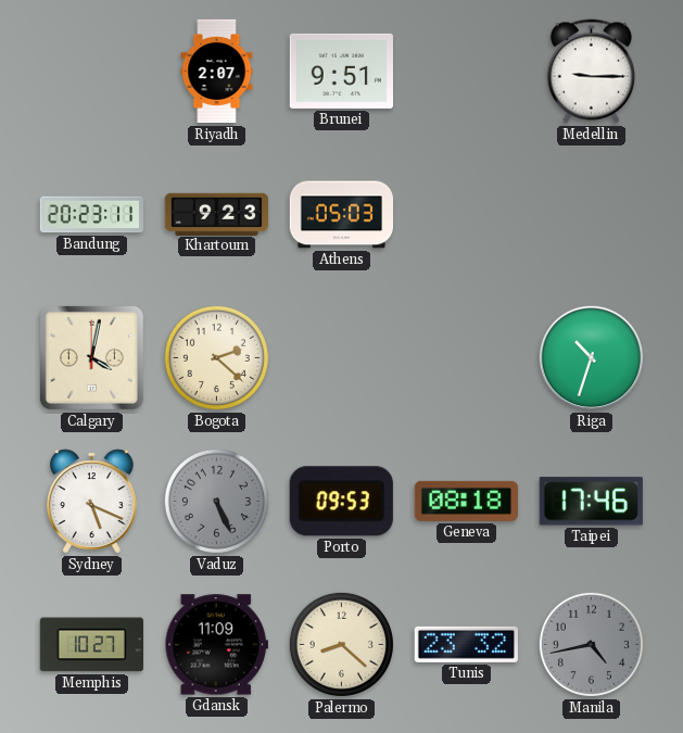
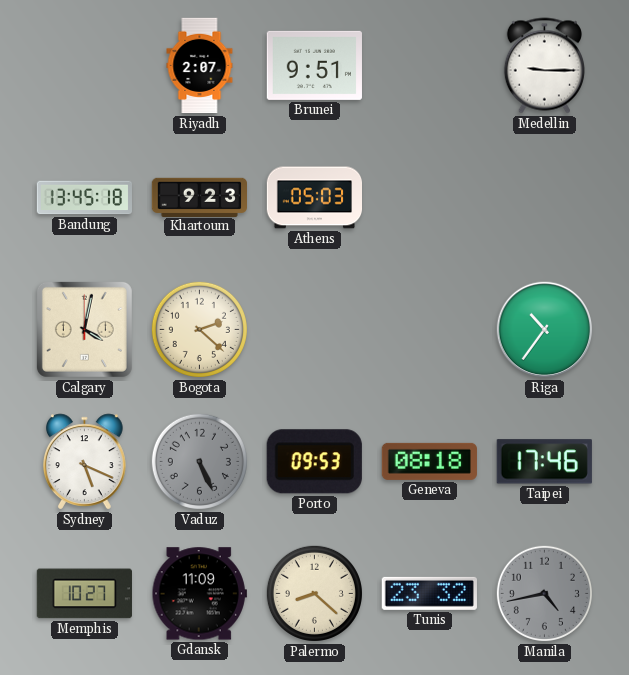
Bandung: 20:23 -> 13:45
Riga: 10:33 -> 10:36
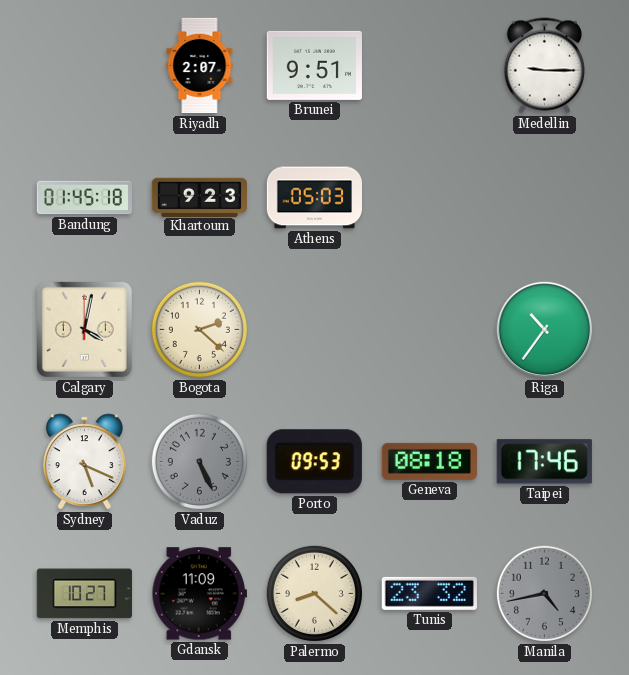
Bandung: 13:45 -> 01:45
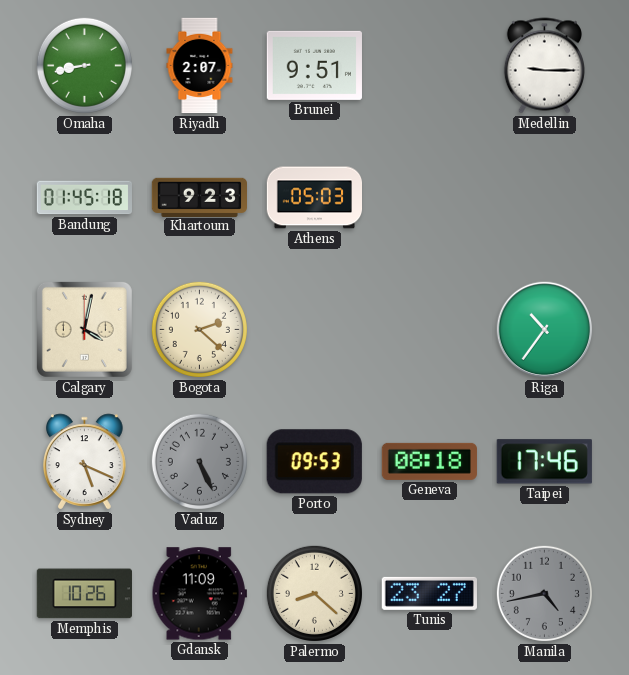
Omaha: none -> 8:43
Memphis: 10:27 -> 10:26
Tunis: 23:32 -> 23:27
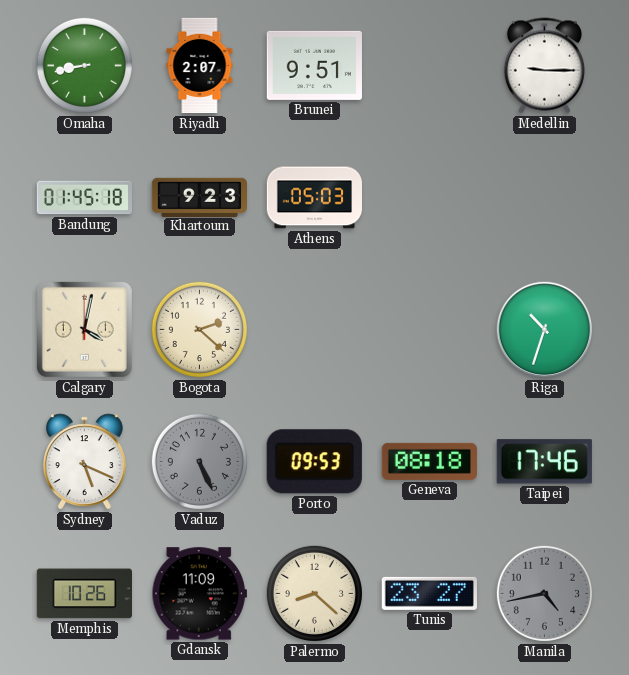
Riga: 10:36 -> 10:33
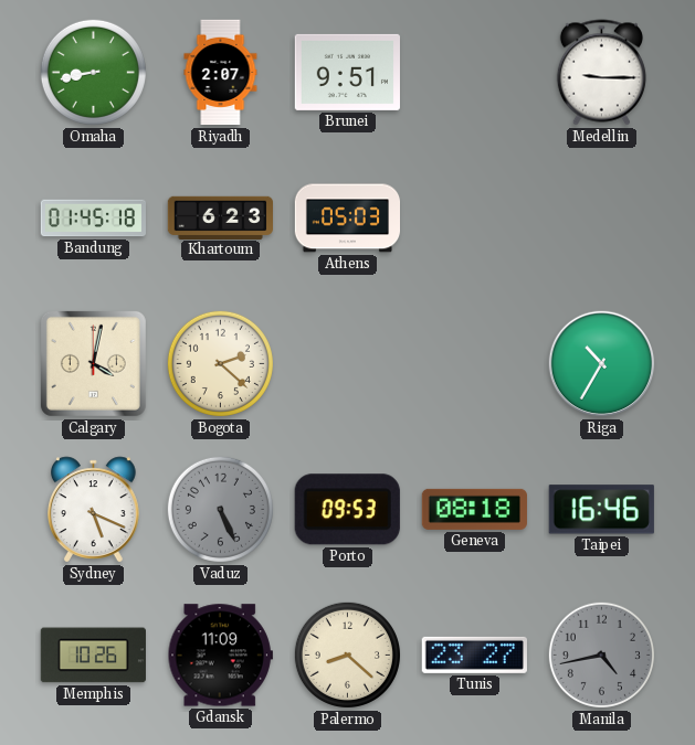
Khartoum: 9:23 -> 6:23
Riga: 10:33 -> 10:35
Taipei: 17:46 -> 16:46
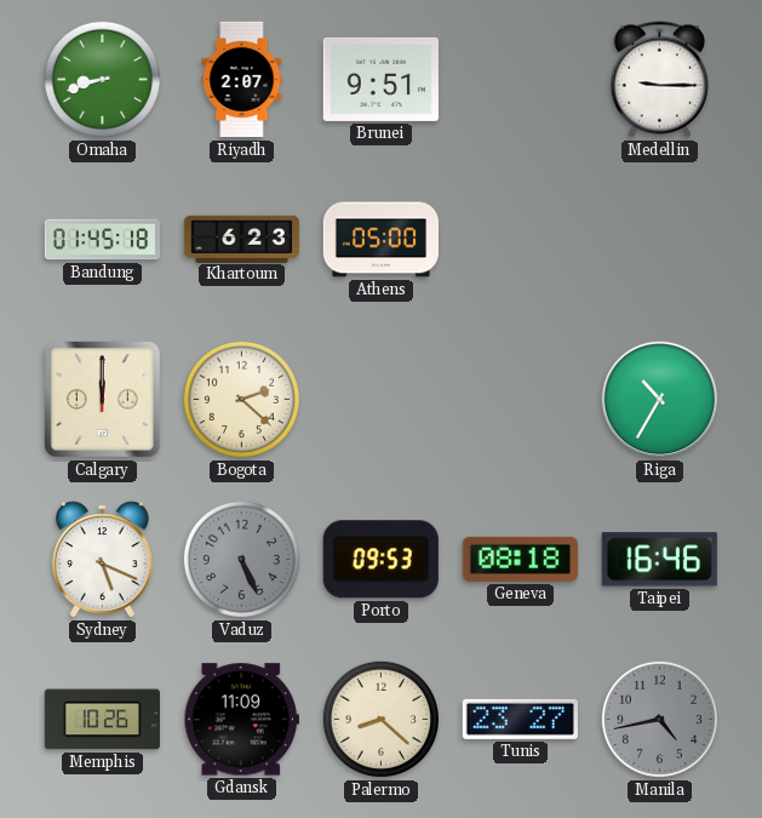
Omaha: 8:43 -> 8:42
Athens: 05:03 -> 05:00
Calgary: 4:02 -> 12:00
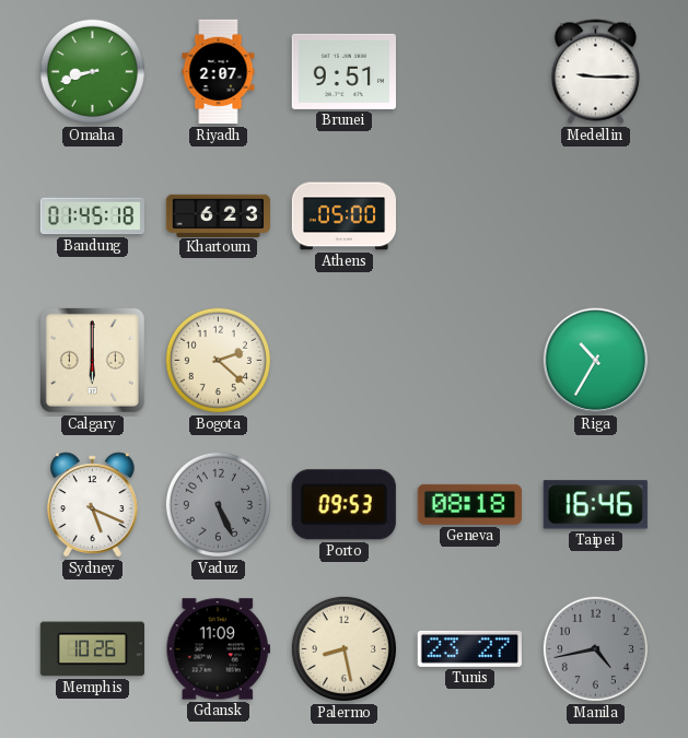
Calgary: 12:00 -> 6:00
Palermo: 8:22 -> 8:28
